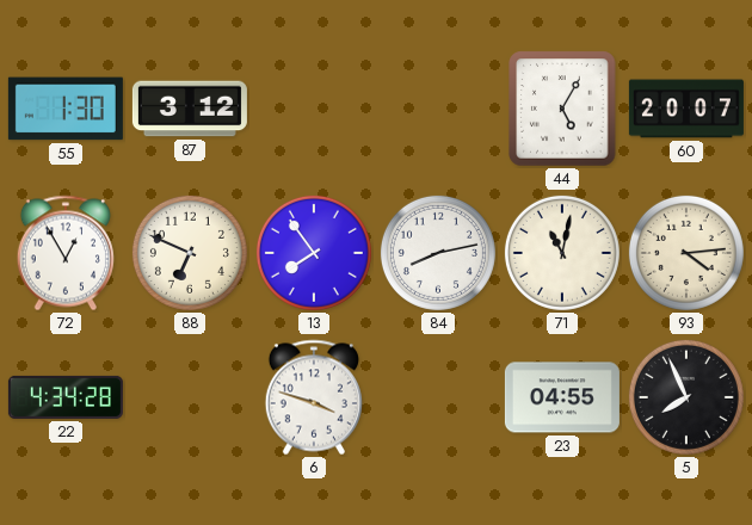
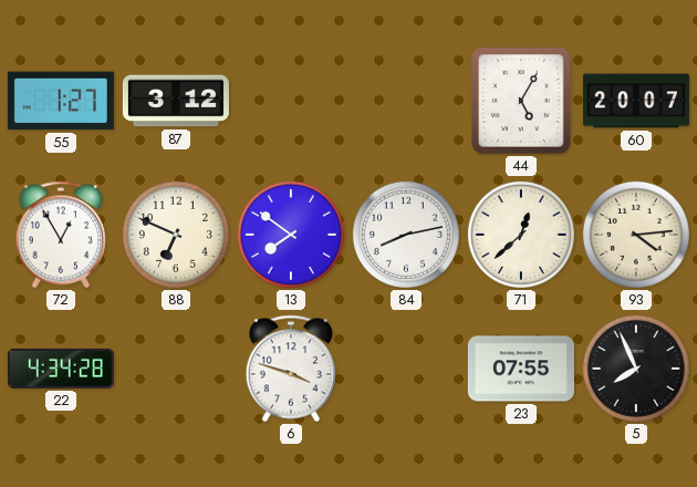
55: 1:30 -> 1:27
13: 7:54 -> 7:51
71: 11:02 -> 12:38
23: 04:55 -> 07:55
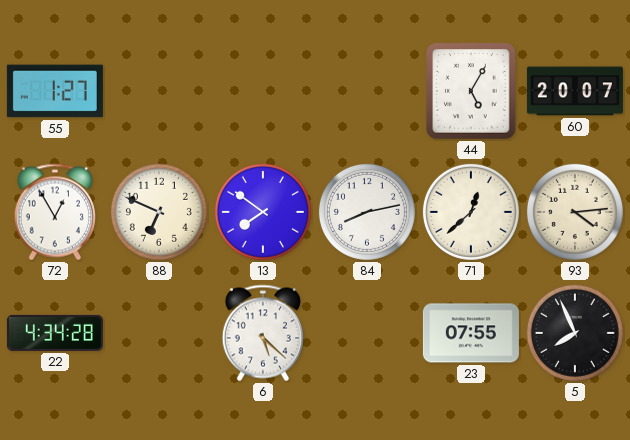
87: 3:12 -> none
6: 3:48 -> 5:22
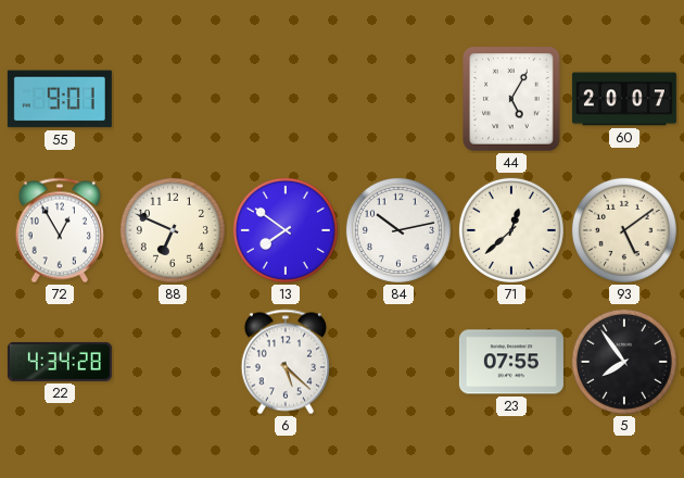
55: 1:27 -> 9:01
84: 8:13 -> 10:13
93: 4:14 -> 5:09
5: 7:56 -> 7:54
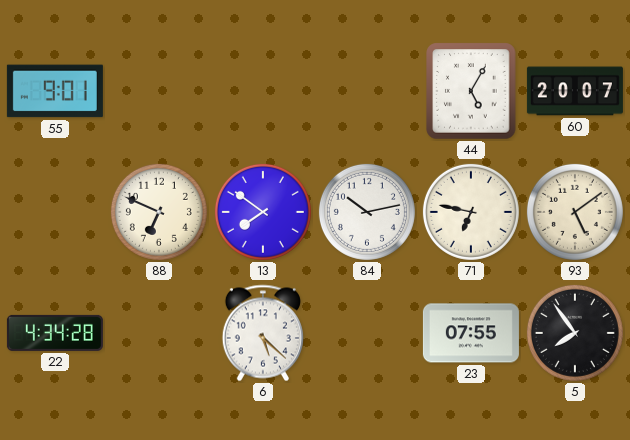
72: 12:55 -> none
71: 12:38 -> 6:47
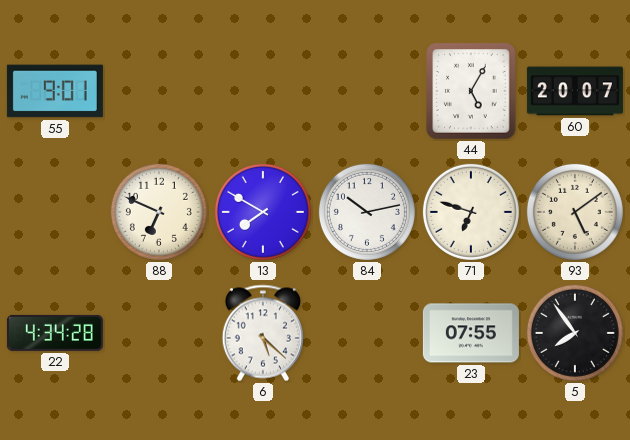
13: 7:51 -> 7:50
71: 6:47 -> 6:48
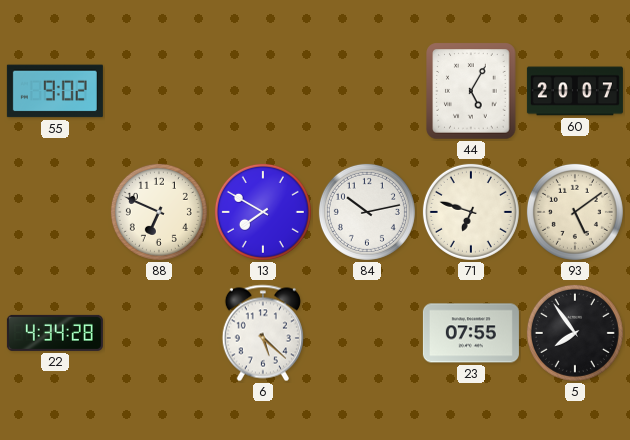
55: 9:01 -> 9:02
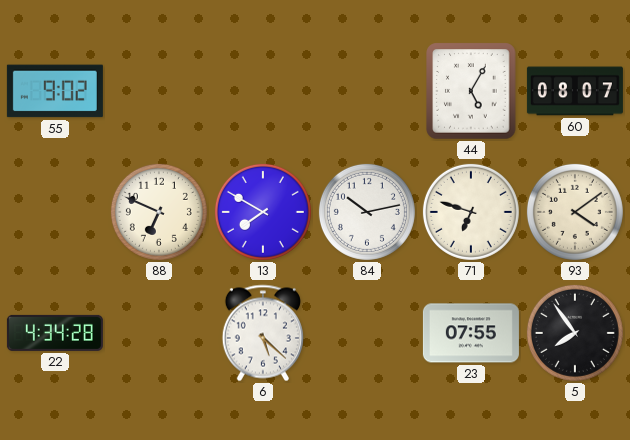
60: 20:07 -> 08:07
93: 5:09 -> 4:09
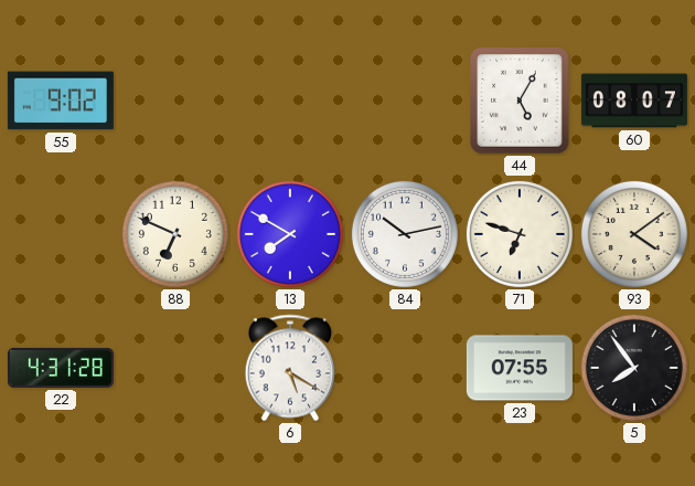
22: 4:34 -> 4:31
6: 5:22 -> 5:20
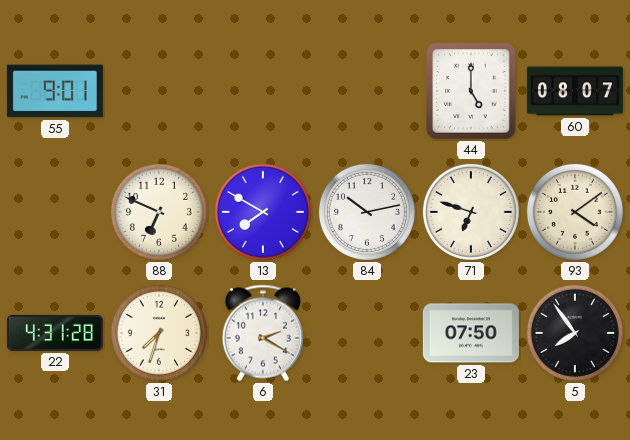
55: 9:02 -> 9:01
44: 5:05 -> 5:00
31: none -> 7:33
6: 5:20 -> 2:20
23: 07:55 -> 07:50
